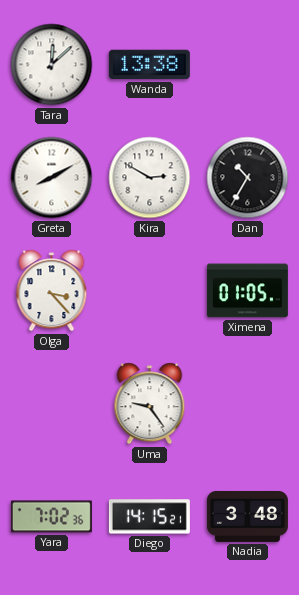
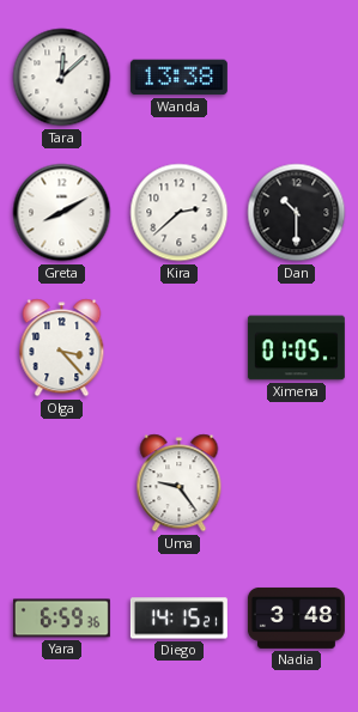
Kira: 2:50 -> 2:38
Dan: 10:35 -> 10:30
Yara: 7:02 -> 6:59
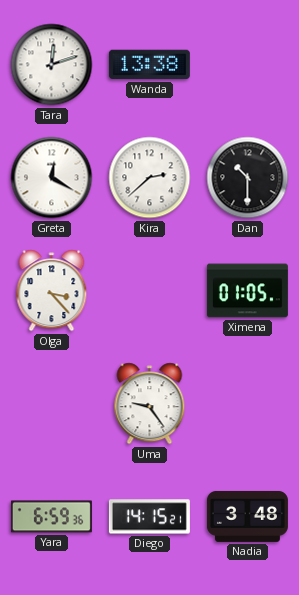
Tara: 12:08 -> 12:12
Greta: 8:10 -> 12:20
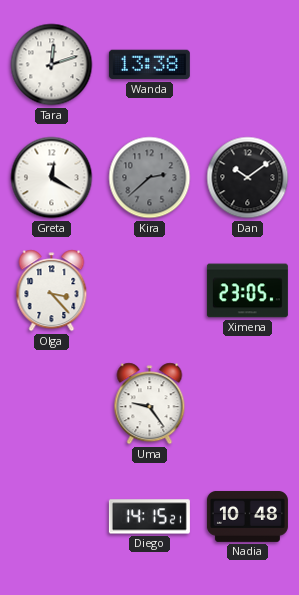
Kira dial: white -> grey
Dan: 10:30 -> 10:09
Ximena: 01:05 -> 23:05
Yara: 6:59 -> none
Nadia: 3:48 -> 10:48
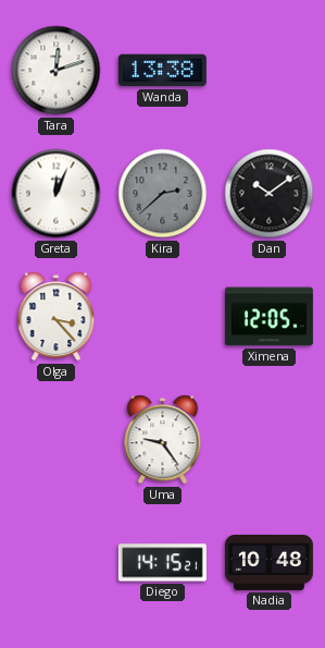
Greta: 12:20 -> 12:04
Ximena: 23:05 -> 12:05
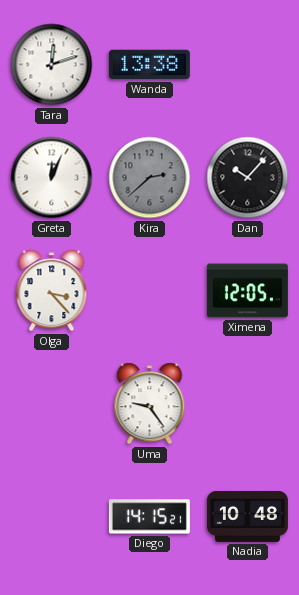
Dan: 10:09 -> 10:07
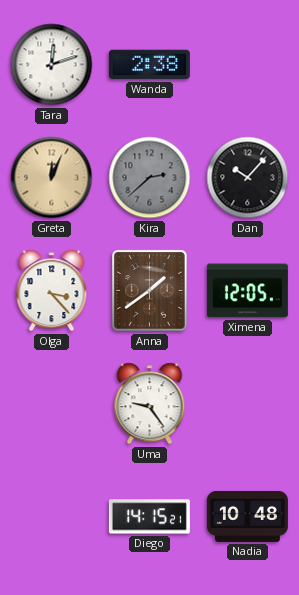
Wanda: 13:38 -> 2:38
Greta dial: white -> champagne
Anna: none -> 1:39
